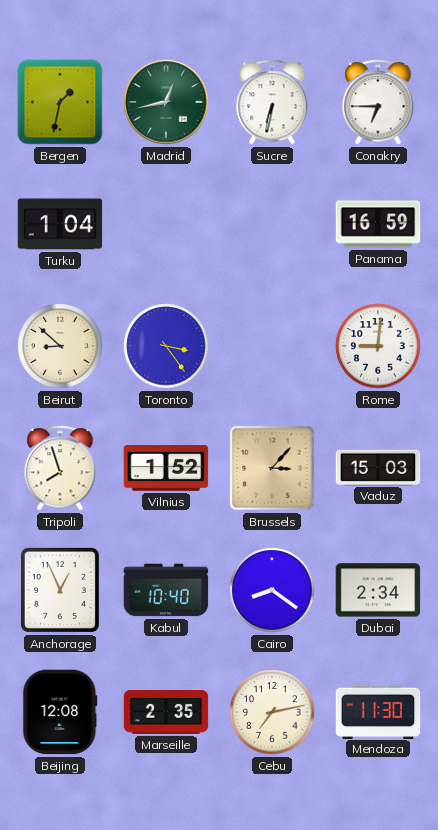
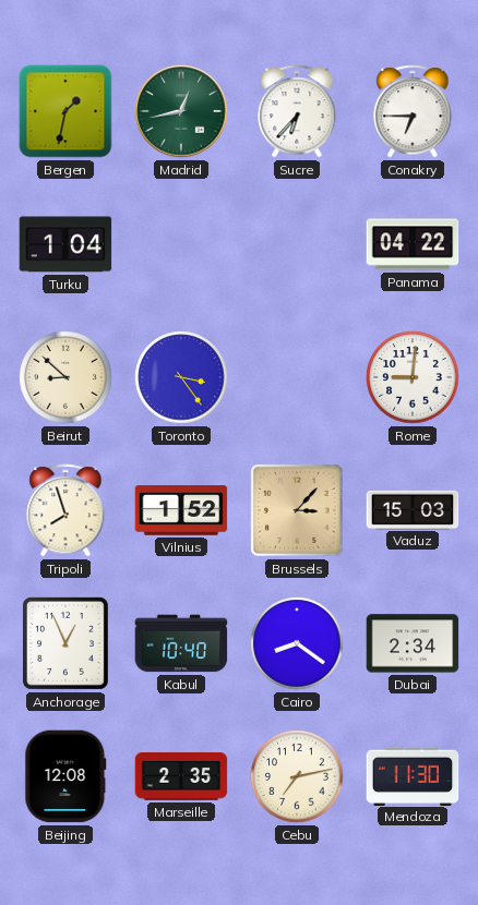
Sucre: 6:32 -> 6:37
Panama: 16:59 -> 04:22
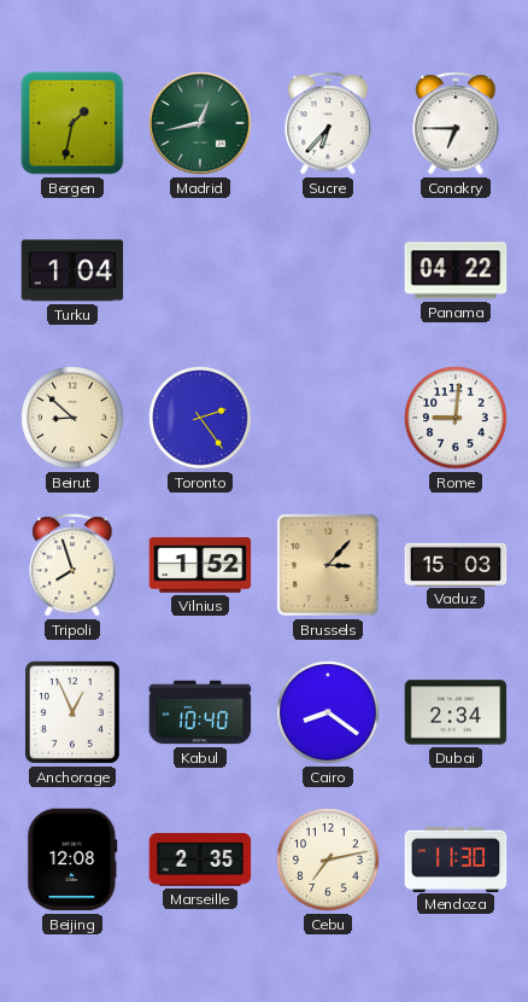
Toronto: 3:24 -> 2:24
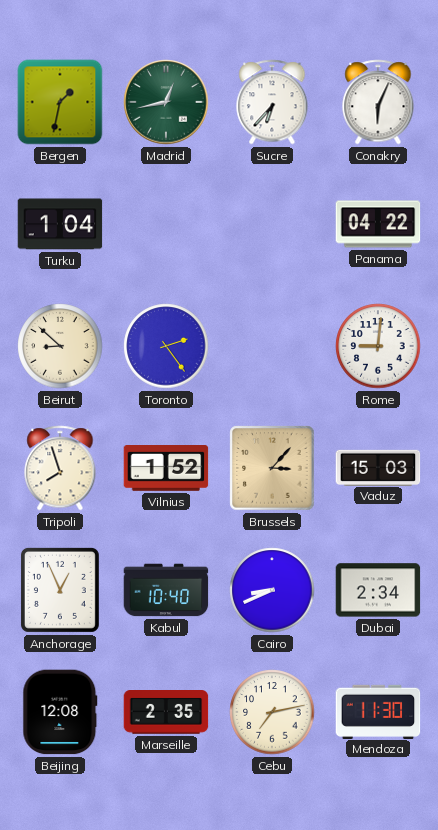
Conakry: 6:45 -> 6:04
Cairo: 8:21 -> 8:41
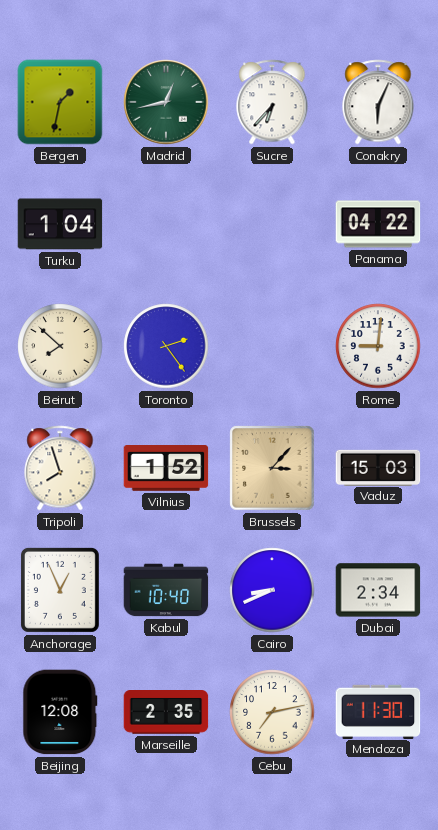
Beirut: 8:52 -> 7:52
